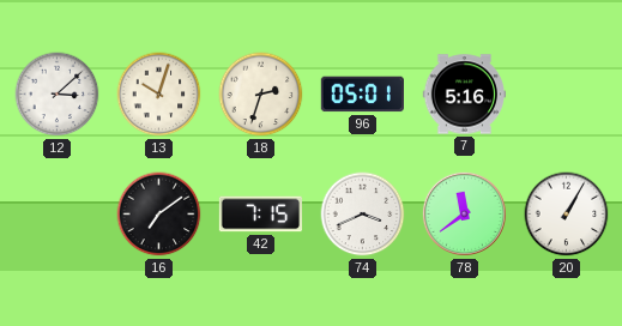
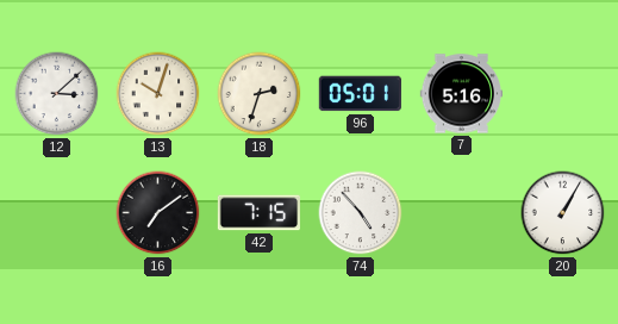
74: 3:41 -> 4:53
78: 11:39 -> none
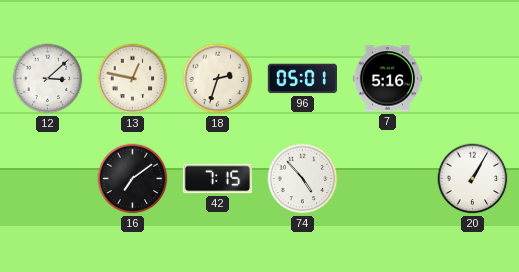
13: 10:03 -> 12:47
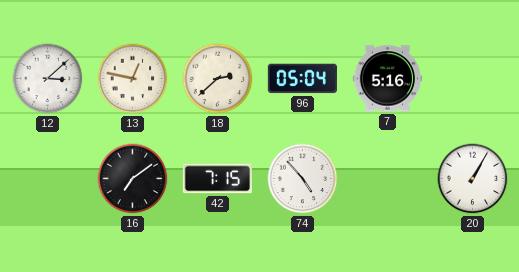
18: 2:33 -> 2:38
96: 05:01 -> 05:04
